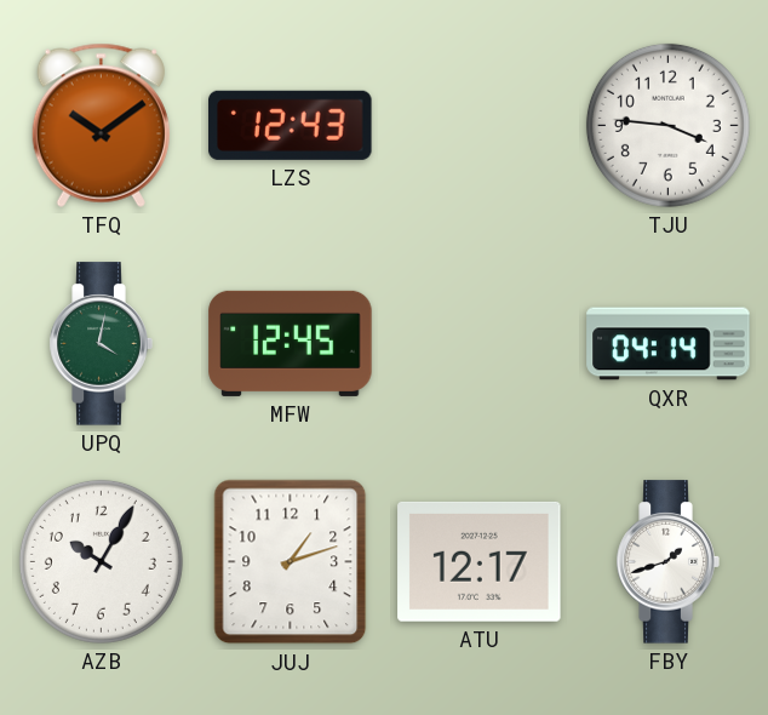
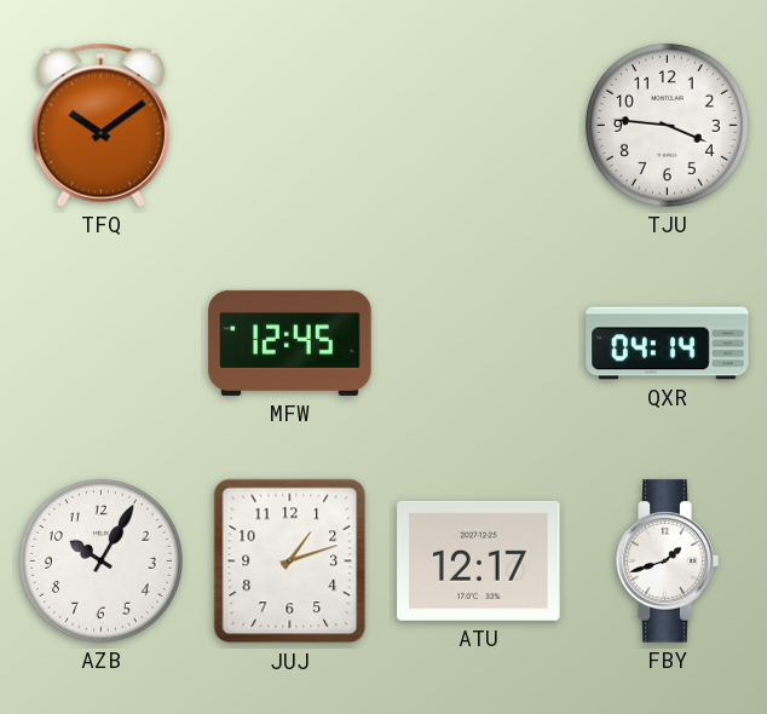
LZS: 12:43 -> none
UPQ: 4:02 -> none
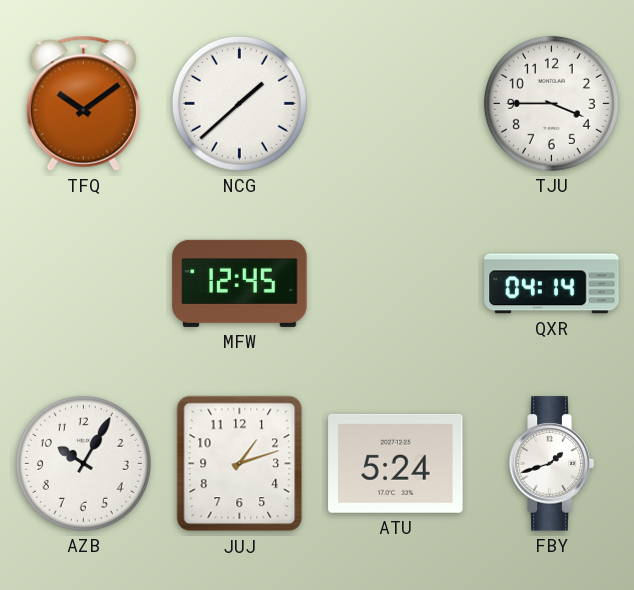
NCG: none -> 1:38
TJU: 3:46 -> 3:45
ATU: 12:17 -> 5:24
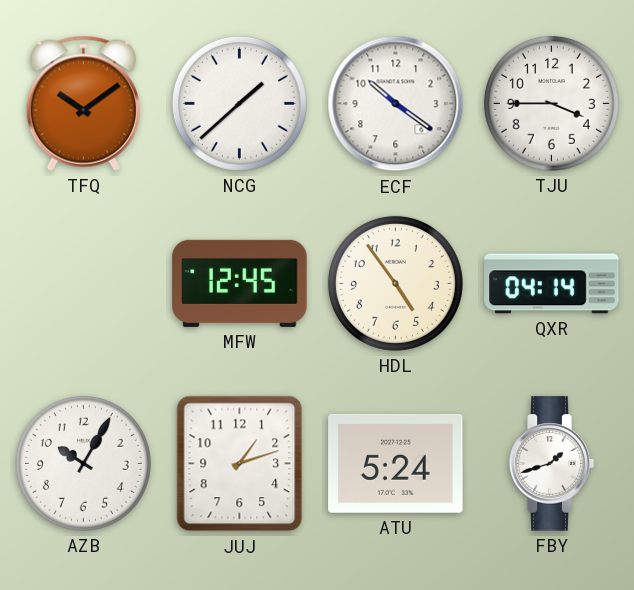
ECF: none -> 10:21
HDL: none -> 4:54
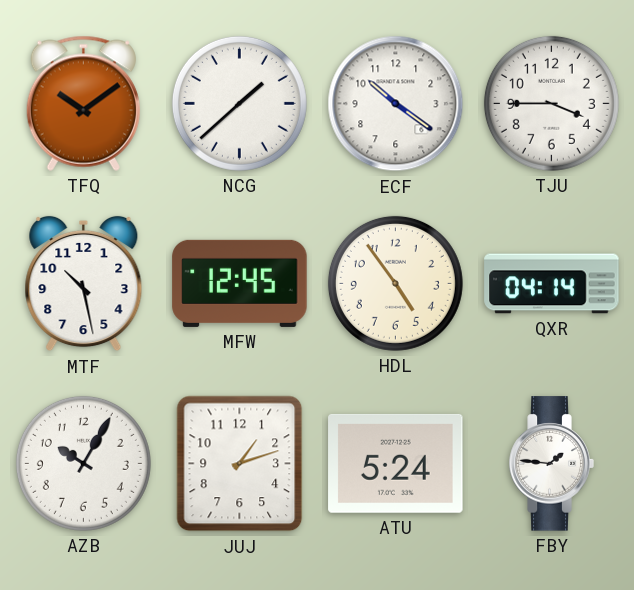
MTF: none -> 10:28
FBY: 1:42 -> 1:46
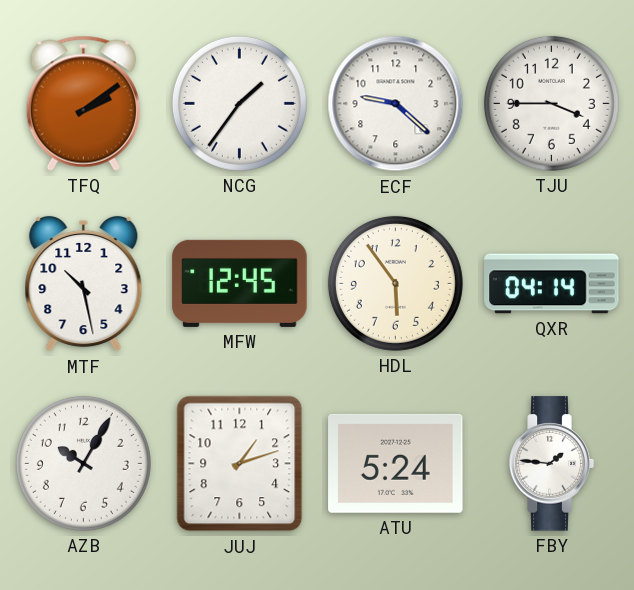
TFQ: 10:09 -> 2:09
NCG: 1:38 -> 1:36
ECF: 10:21 -> 9:22
HDL: 4:54 -> 5:54
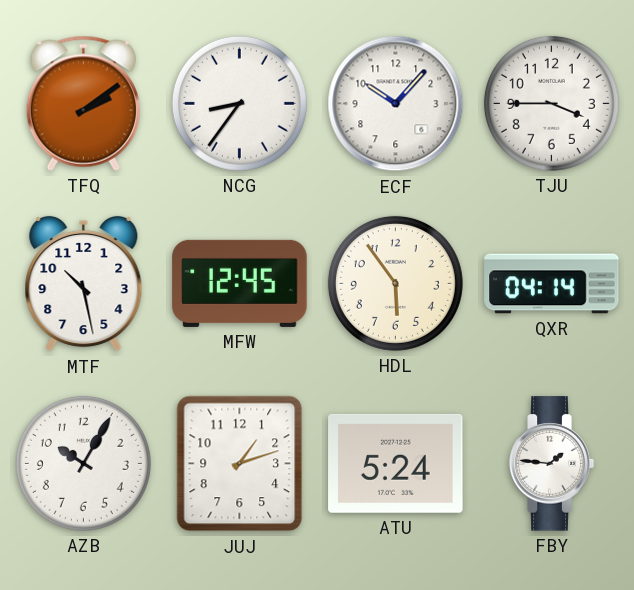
NCG: 1:36 -> 8:36
ECF: 9:22 -> 10:07
